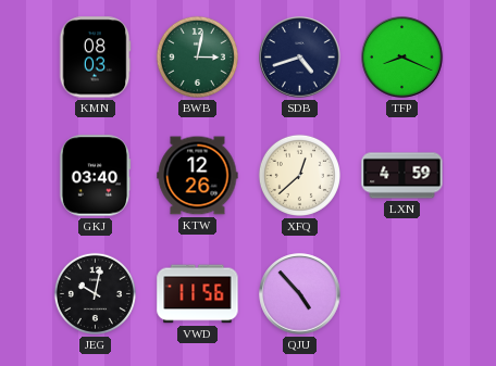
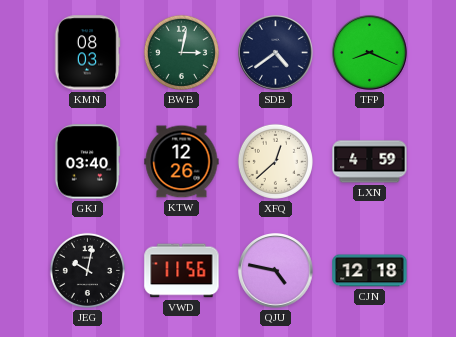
SDB: 4:42 -> 4:39
QJU: 4:53 -> 4:47
CJN: none -> 12:18
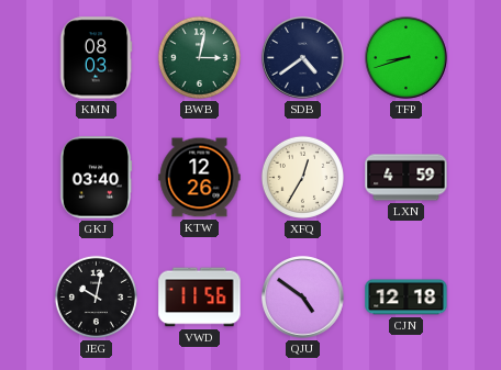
TFP: 8:19 -> 8:42
XFQ: 12:38 -> 12:35
QJU: 4:47 -> 4:51
